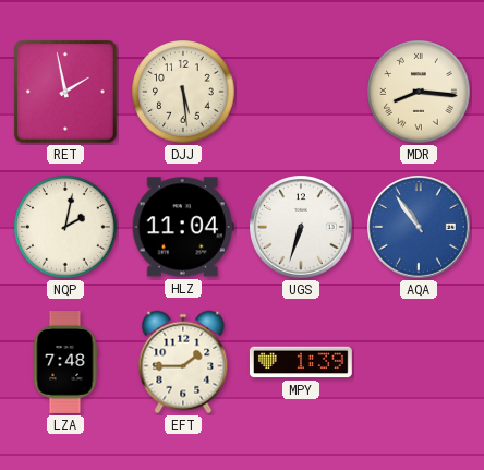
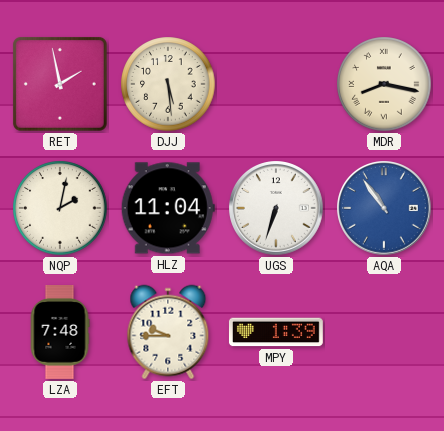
MDR: 8:16 -> 8:17
EFT: 1:45 -> 9:45
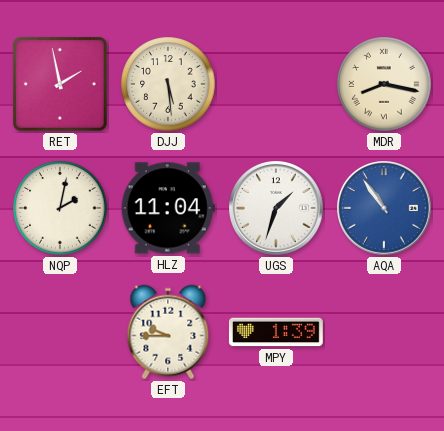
UGS: 6:33 -> 1:33
LZA: 7:48 -> none
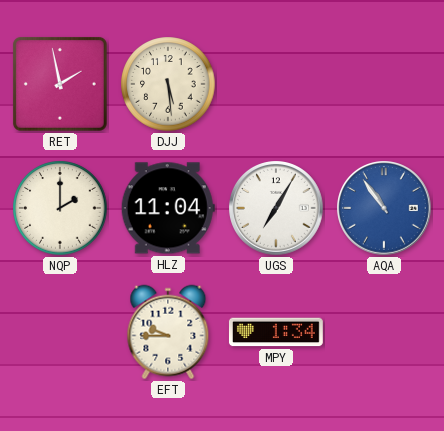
MDR: 8:17 -> none
NQP: 2:02 -> 2:00
UGS: 1:33 -> 7:05
MPY: 1:39 -> 1:34
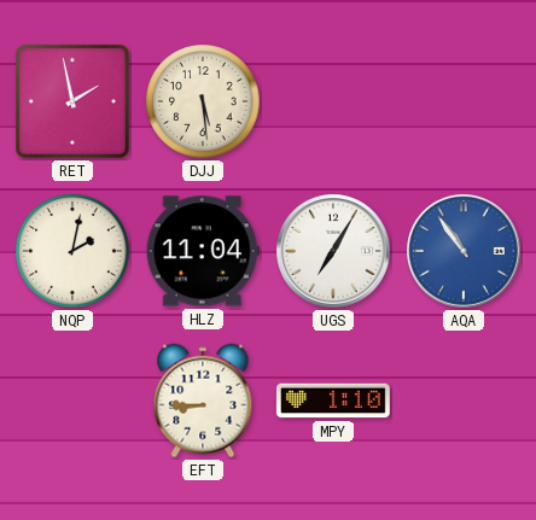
NQP: 2:00 -> 2:02
EFT: 9:45 -> 8:45
MPY: 1:34 -> 1:10
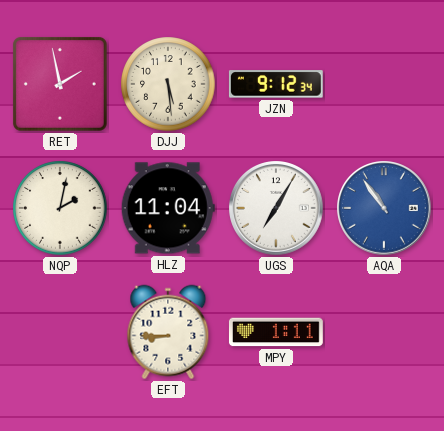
JZN: none -> 9:12
MPY: 1:10 -> 1:11
